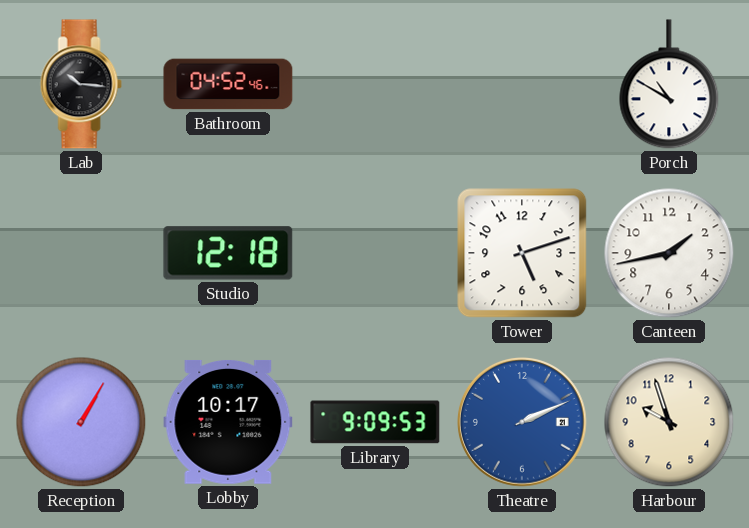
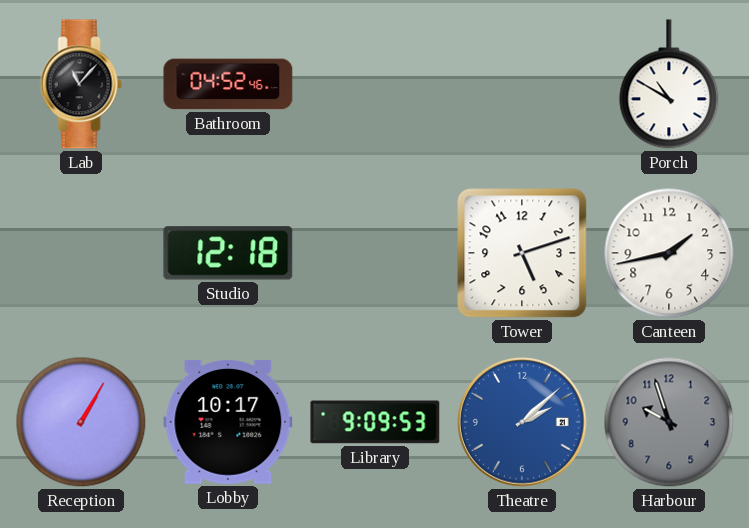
Lab: 10:16 -> 11:07
Theatre: 2:11 -> 2:08
Harbour dial: cream -> grey
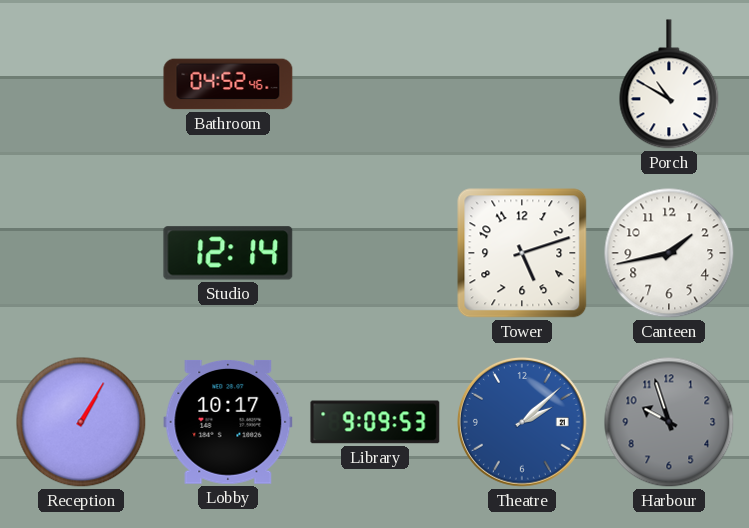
Lab: 11:07 -> none
Studio: 12:18 -> 12:14
